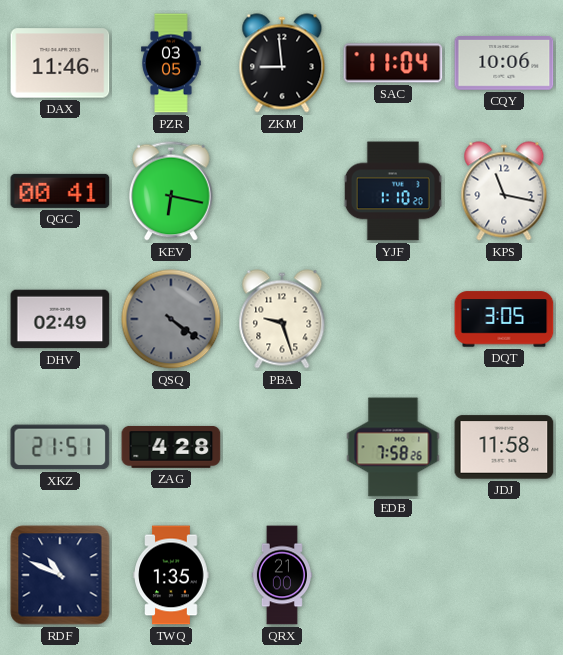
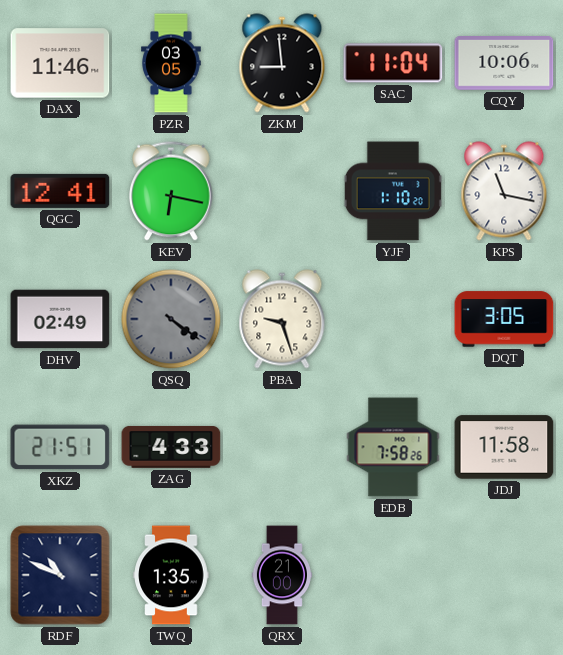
QGC: 00:41 -> 12:41
ZAG: 4:28 -> 4:33
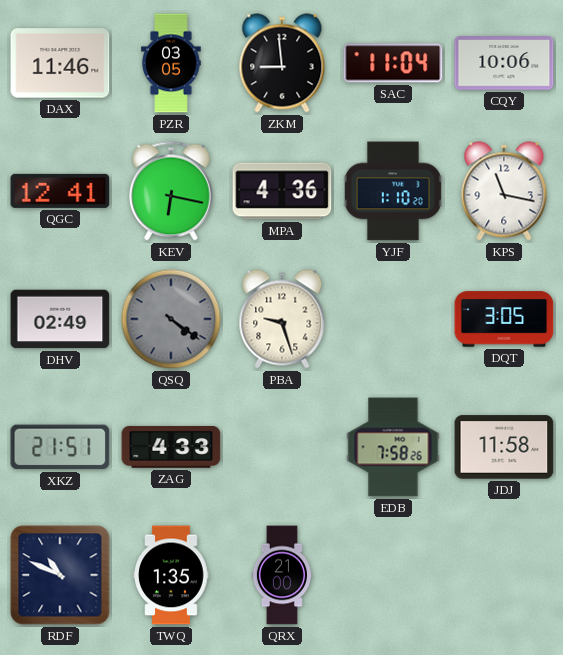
MPA: none -> 4:36
